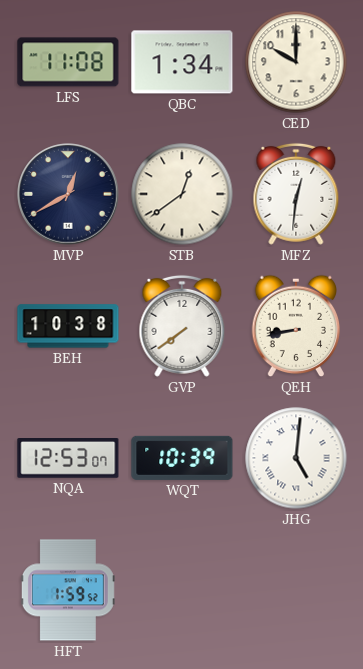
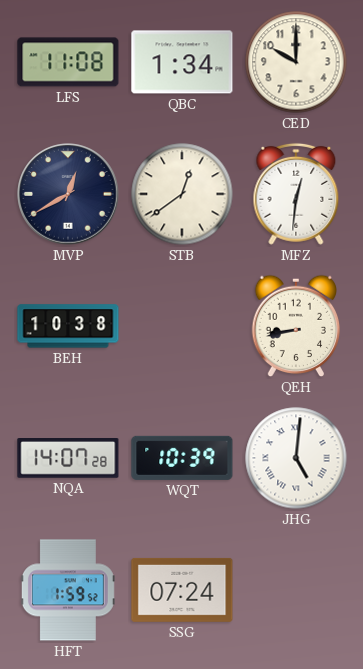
GVP: 7:39 -> none
NQA: 12:53 -> 14:07
SSG: none -> 07:24
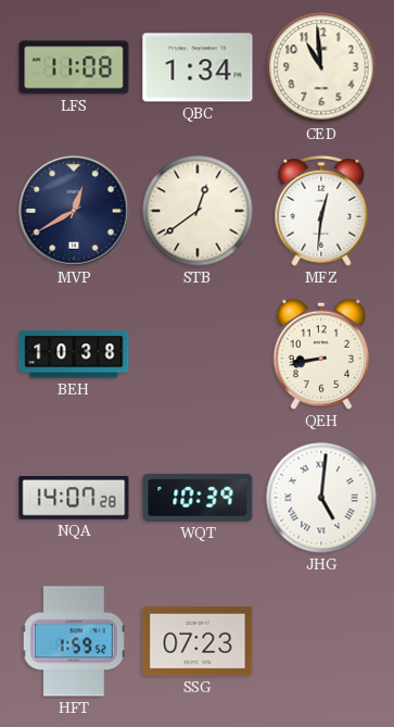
CED: 10:00 -> 10:59
SSG: 07:24 -> 07:23
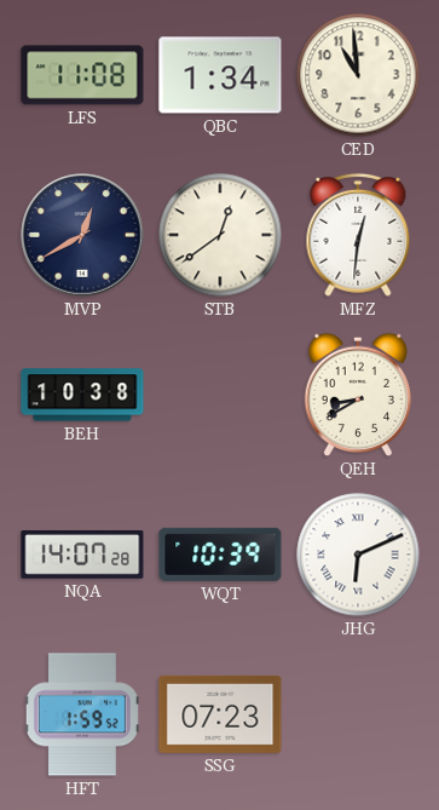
QEH: 8:43 -> 8:40
JHG: 5:01 -> 6:11
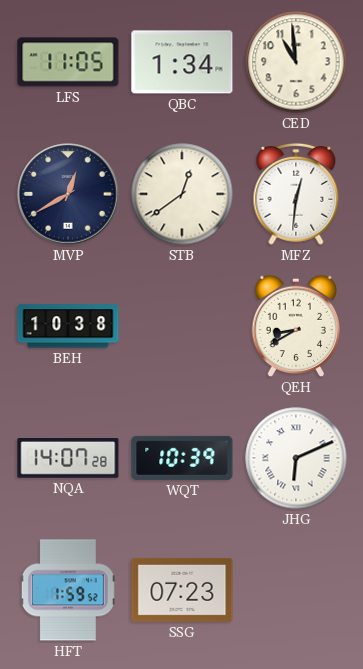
LFS: 11:08 -> 11:05
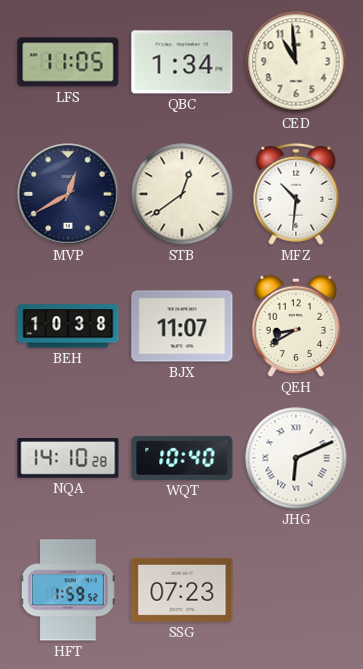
MFZ: 12:31 -> 10:31
BJX: none -> 11:07
NQA: 14:07 -> 14:10
WQT: 10:39 -> 10:40
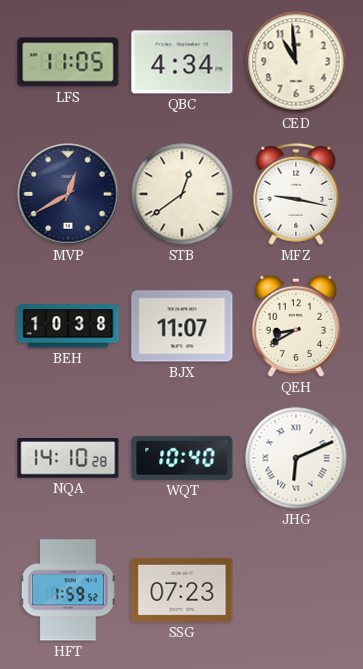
QBC: 1:34 -> 4:34
MFZ: 10:31 -> 9:17
